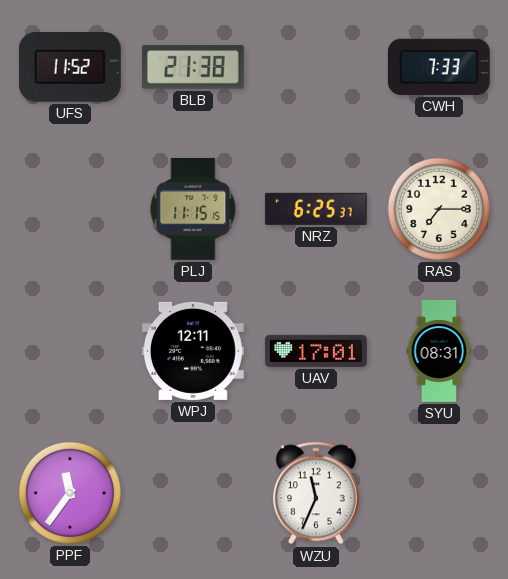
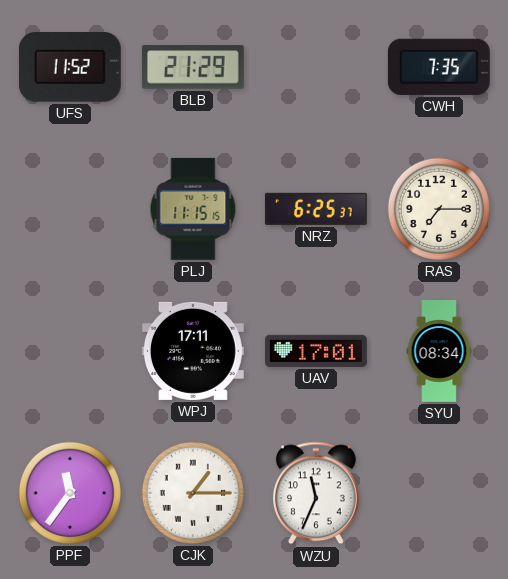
BLB: 21:38 -> 21:29
CWH: 7:33 -> 7:35
WPJ: 12:11 -> 17:11
SYU: 08:31 -> 08:34
CJK: none -> 1:15
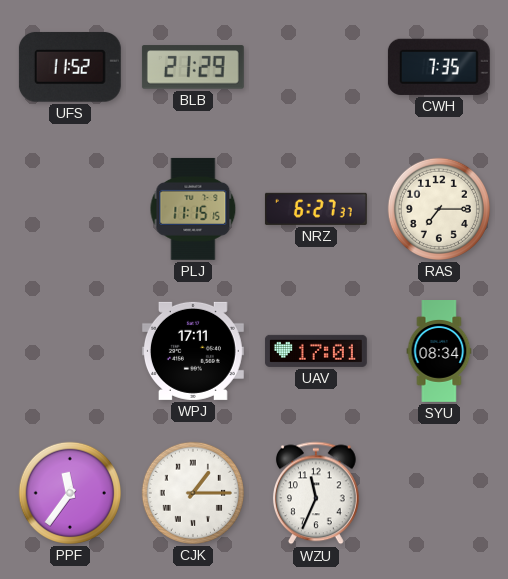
NRZ: 6:25 -> 6:27
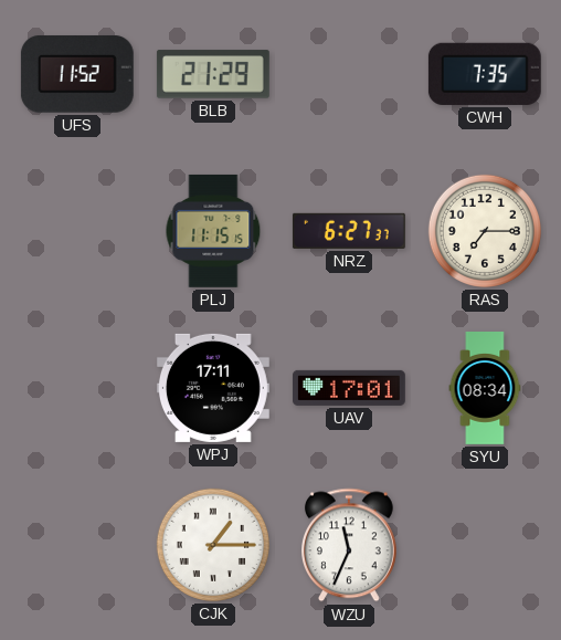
PPF: 11:36 -> none
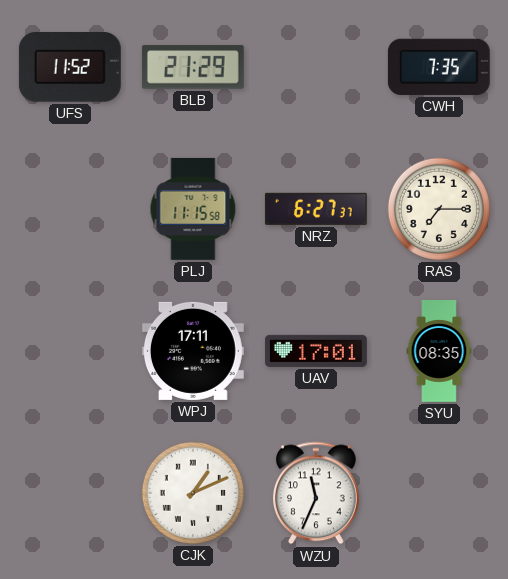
PLJ: 11:15:15 -> 11:15:58
SYU: 08:34 -> 08:35
CJK: 1:15 -> 1:11
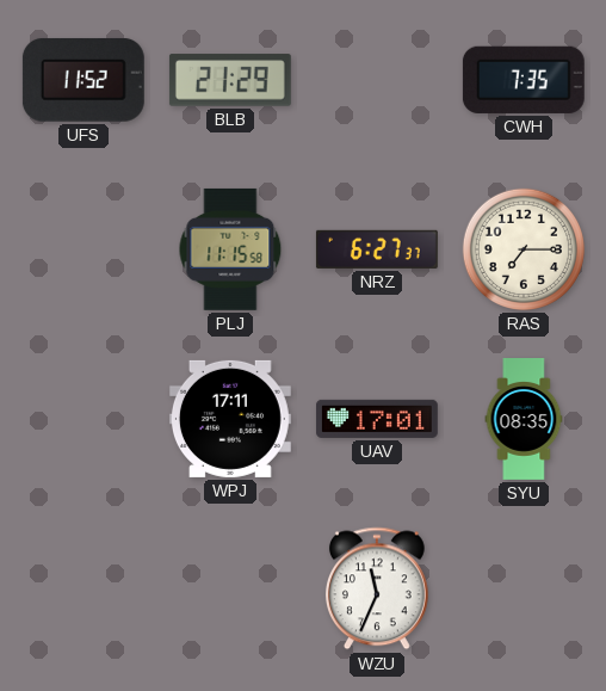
CJK: 1:11 -> none
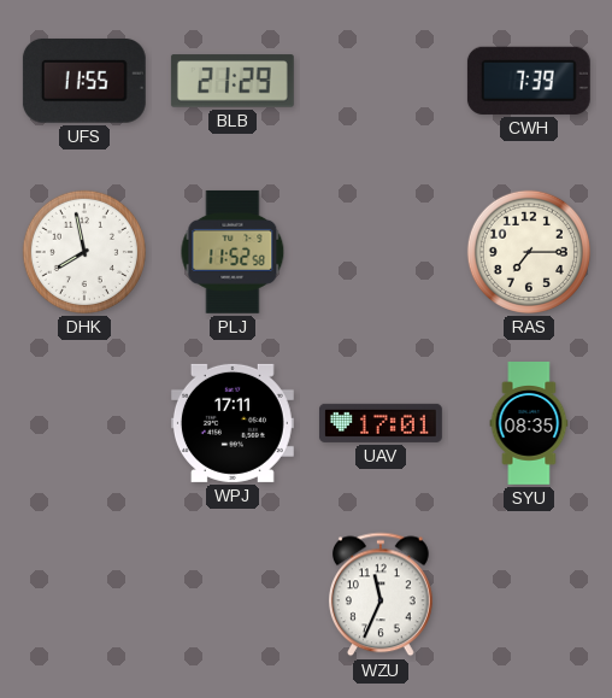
UFS: 11:52 -> 11:55
CWH: 7:35 -> 7:39
DHK: none -> 7:58
PLJ: 11:15 -> 11:52
NRZ: 6:27 -> none
